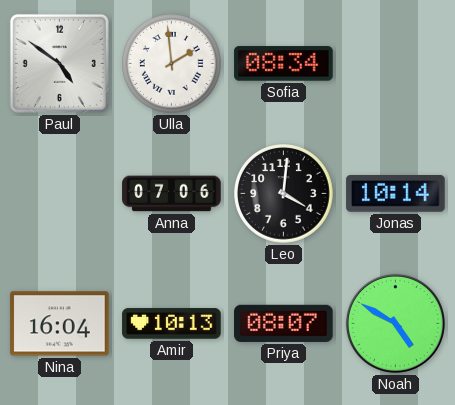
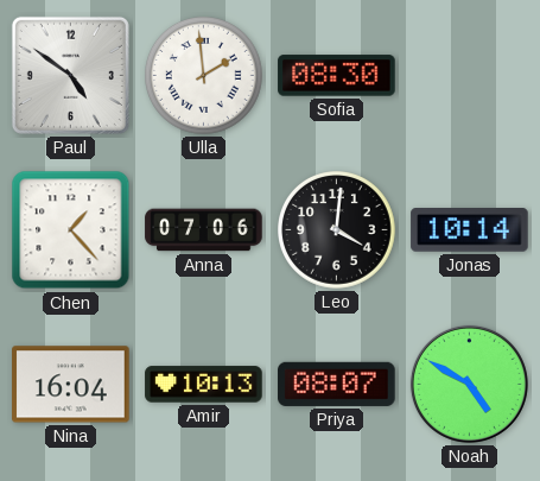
Sofia: 08:34 -> 08:30
Chen: none -> 1:23
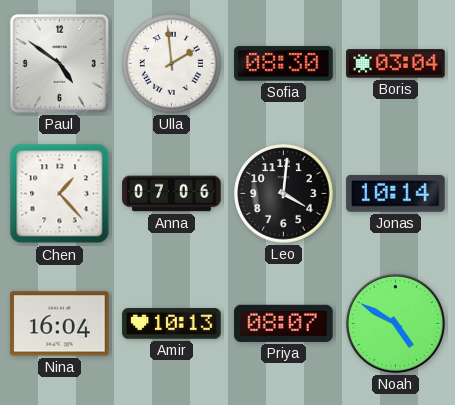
Boris: none -> 03:04
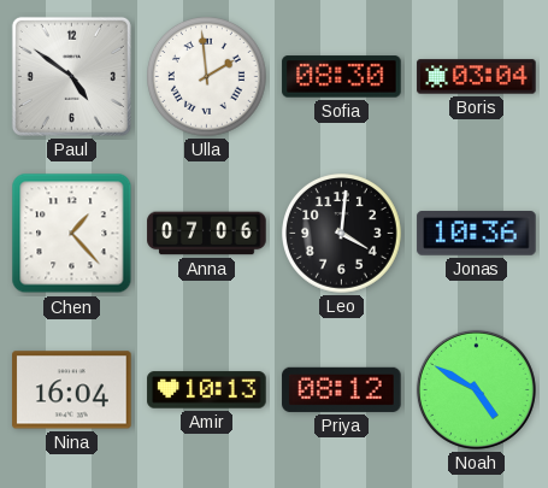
Jonas: 10:14 -> 10:36
Priya: 08:07 -> 08:12
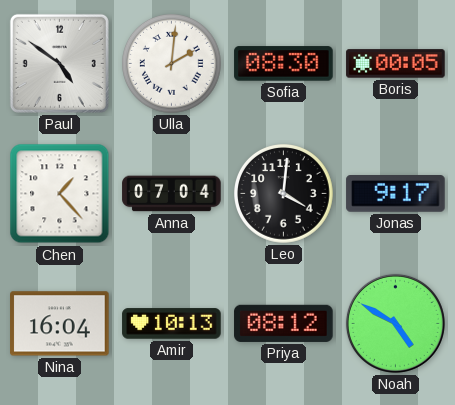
Ulla: 1:59 -> 2:01
Boris: 03:04 -> 00:05
Anna: 07:06 -> 07:04
Jonas: 10:36 -> 9:17
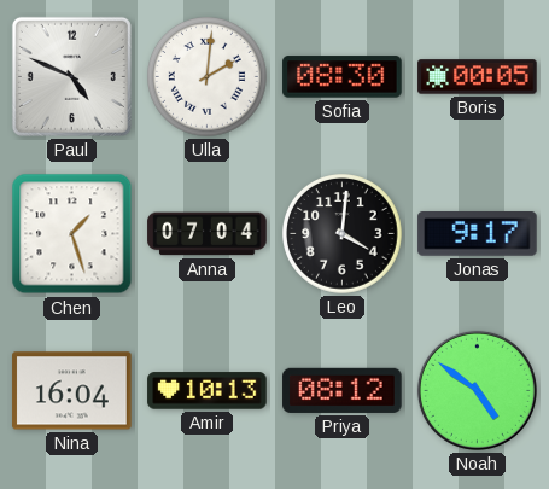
Paul: 4:51 -> 4:49
Chen: 1:23 -> 1:27
Noah: 4:50 -> 4:51
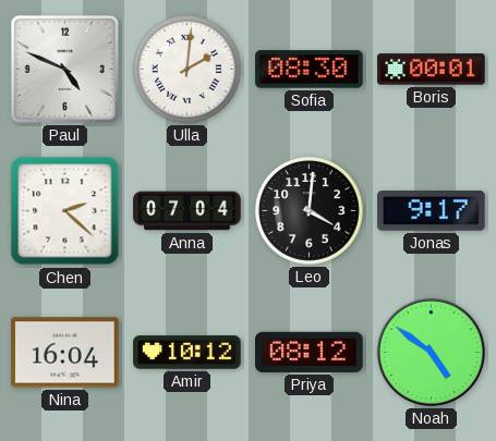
Boris: 00:05 -> 00:01
Chen: 1:27 -> 2:22
Amir: 10:13 -> 10:12
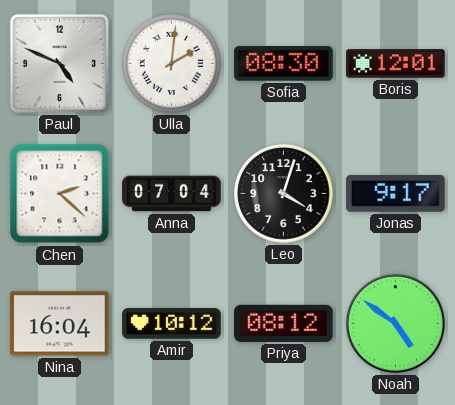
Boris: 00:01 -> 12:01
Leo: 4:01 -> 4:03
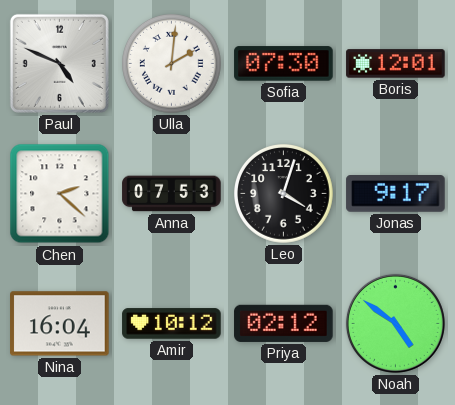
Sofia: 08:30 -> 07:30
Anna: 07:04 -> 07:53
Priya: 08:12 -> 02:12
